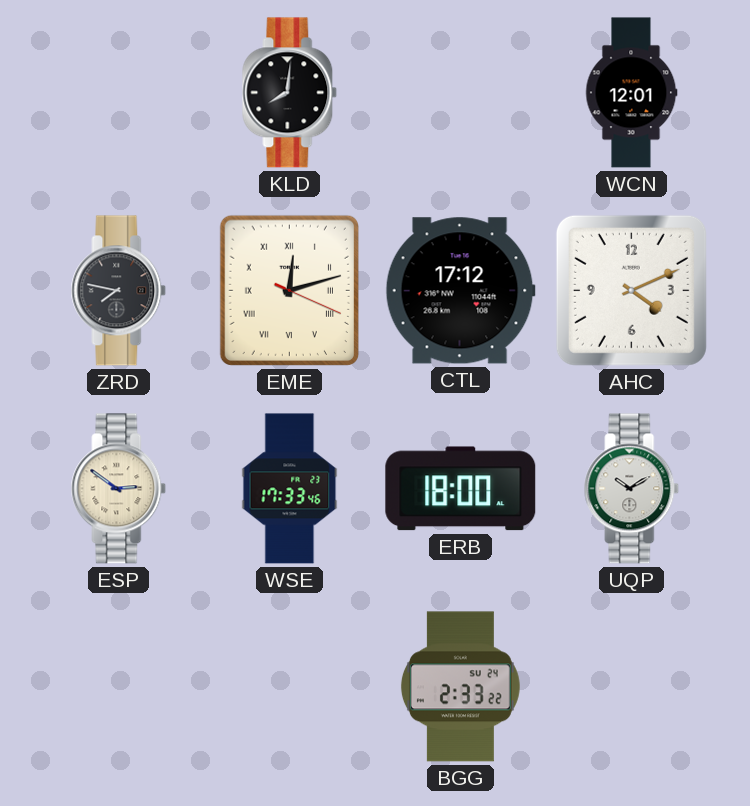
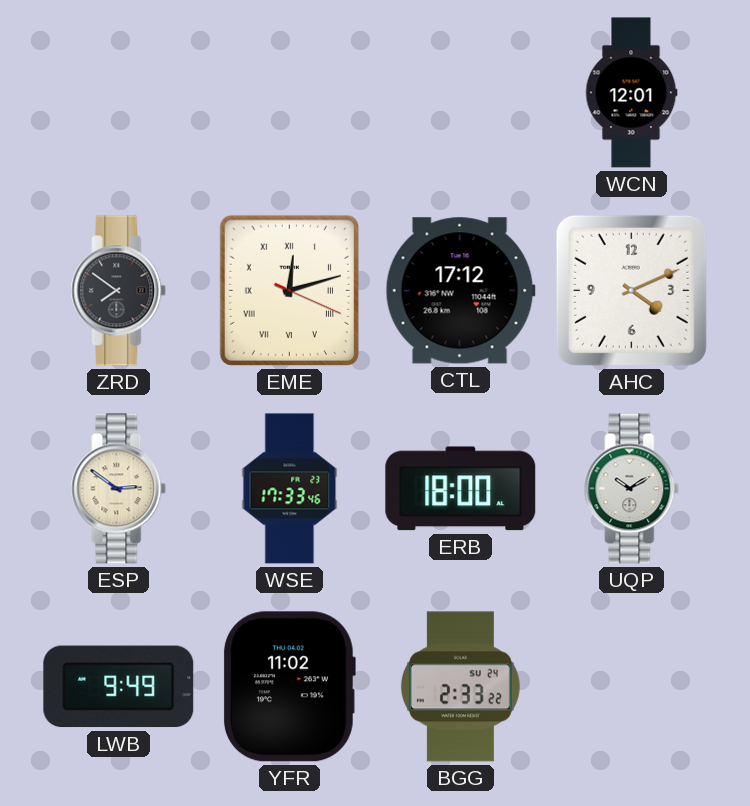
KLD: 8:01 -> none
ZRD: 7:47 -> 7:51
LWB: none -> 9:49
YFR: none -> 11:02
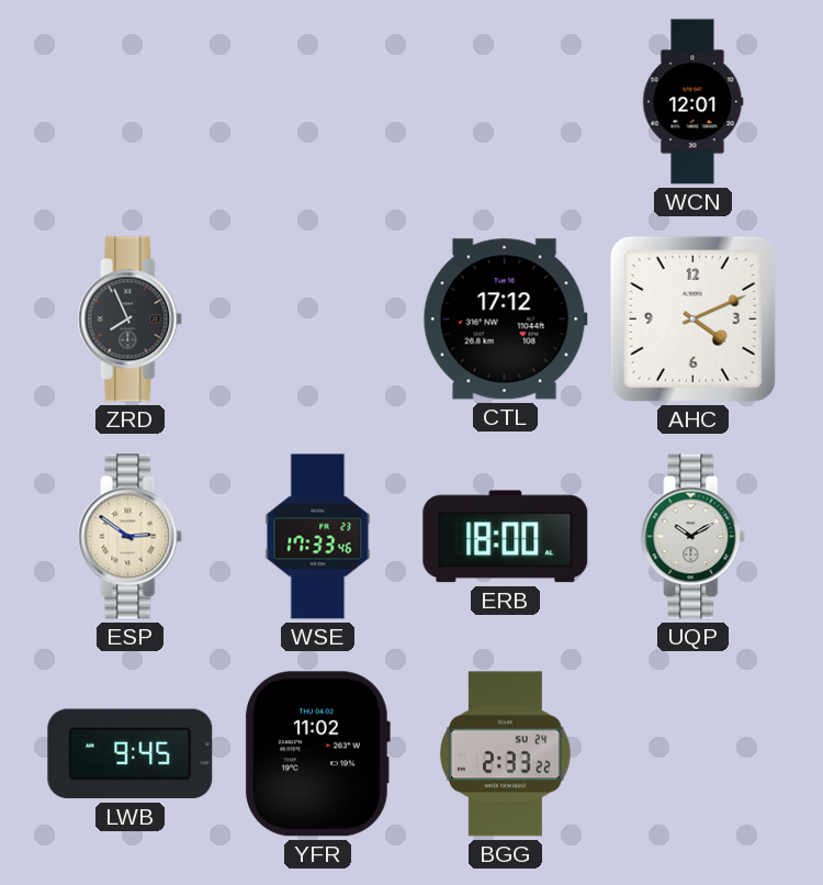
ZRD: 7:51 -> 7:56
EME: 12:12 -> none
LWB: 9:49 -> 9:45
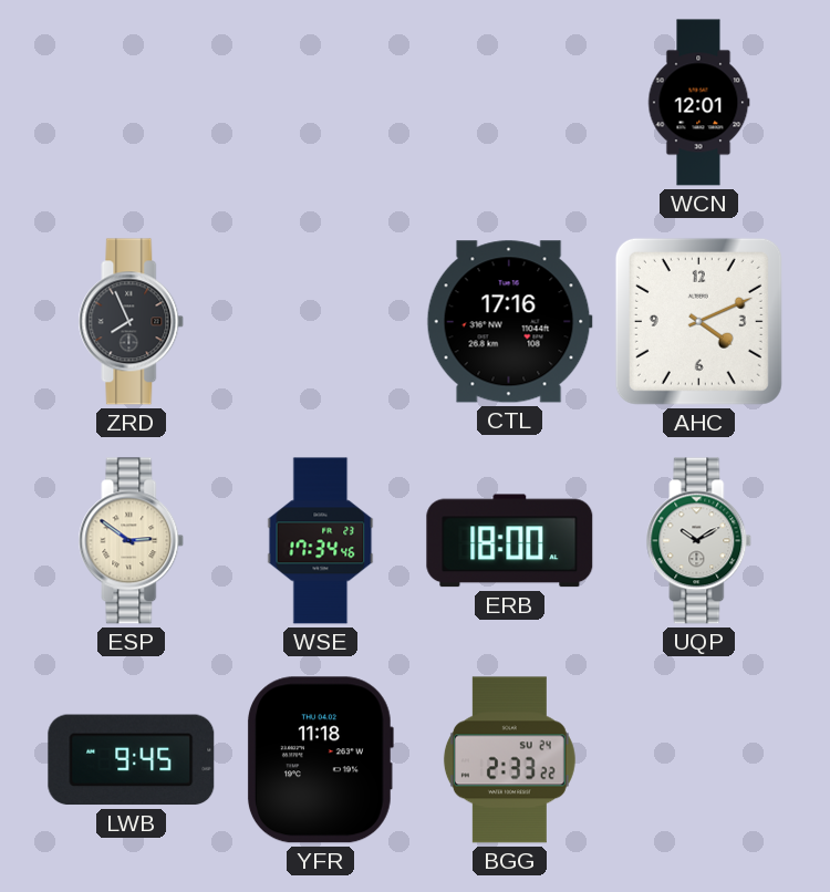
CTL: 17:12 -> 17:16
WSE: 17:33 -> 17:34
YFR: 11:02 -> 11:18
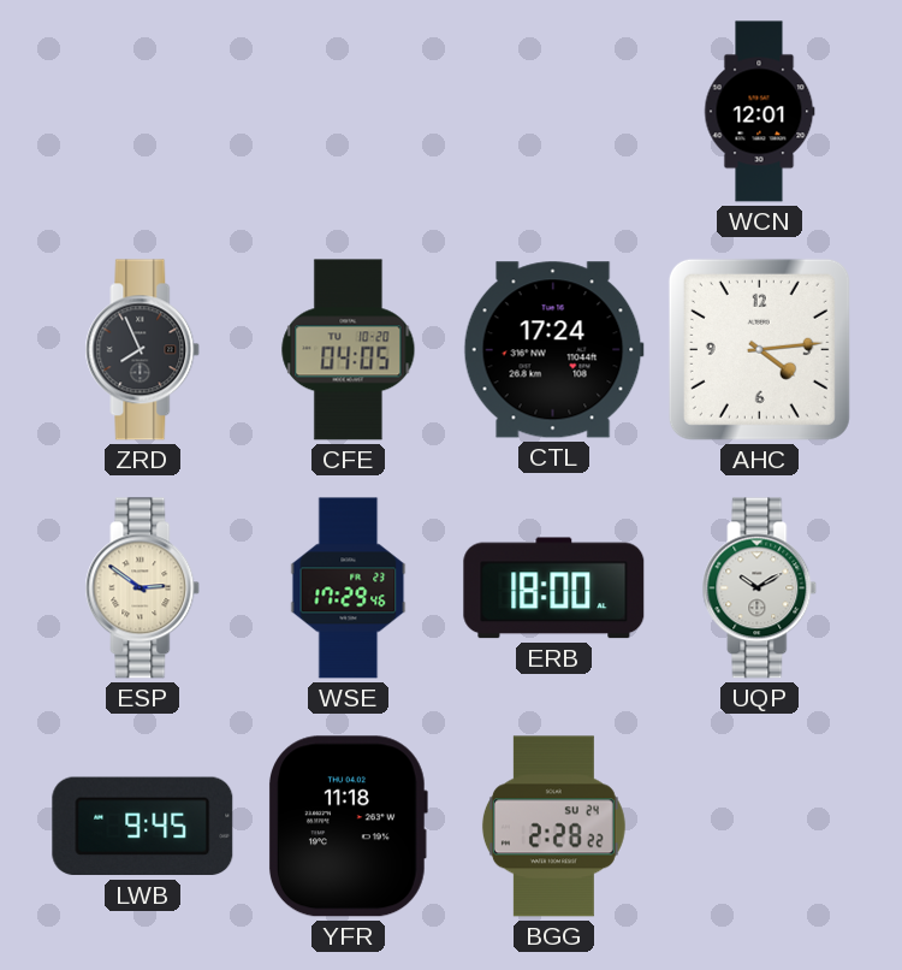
CFE: none -> 04:05
CTL: 17:16 -> 17:24
AHC: 4:11 -> 4:14
WSE: 17:34 -> 17:29
BGG: 2:33 -> 2:28
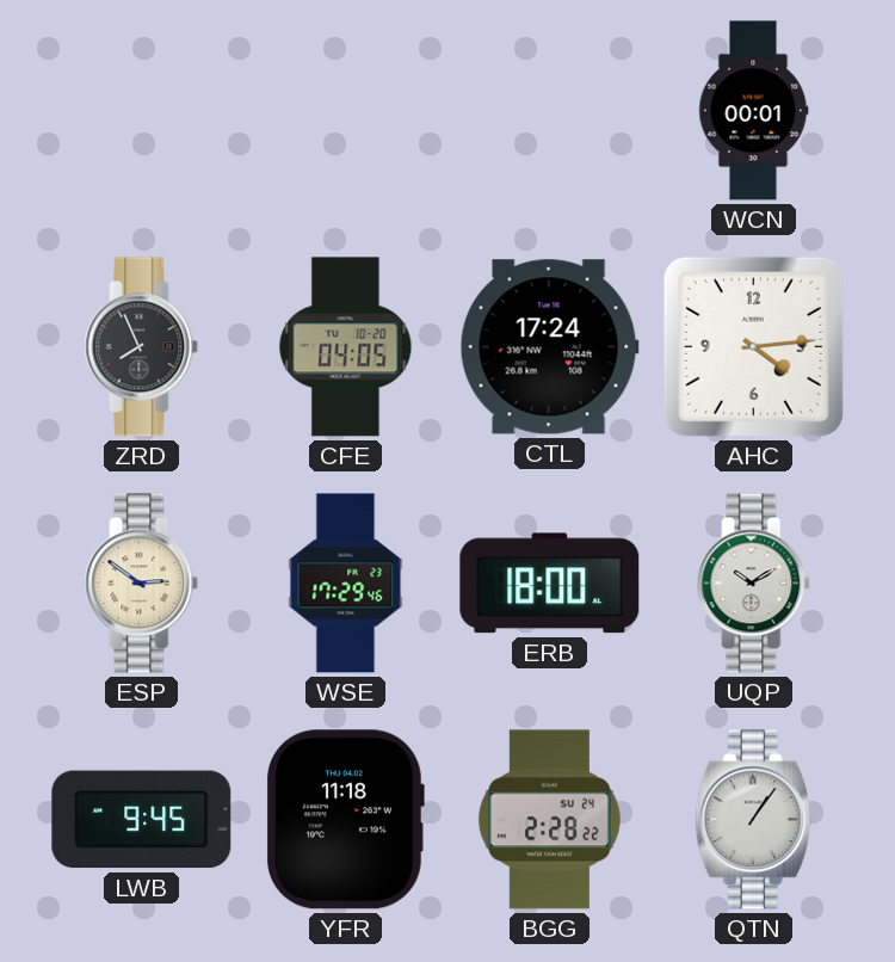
WCN: 12:01 -> 00:01
QTN: none -> 1:06
